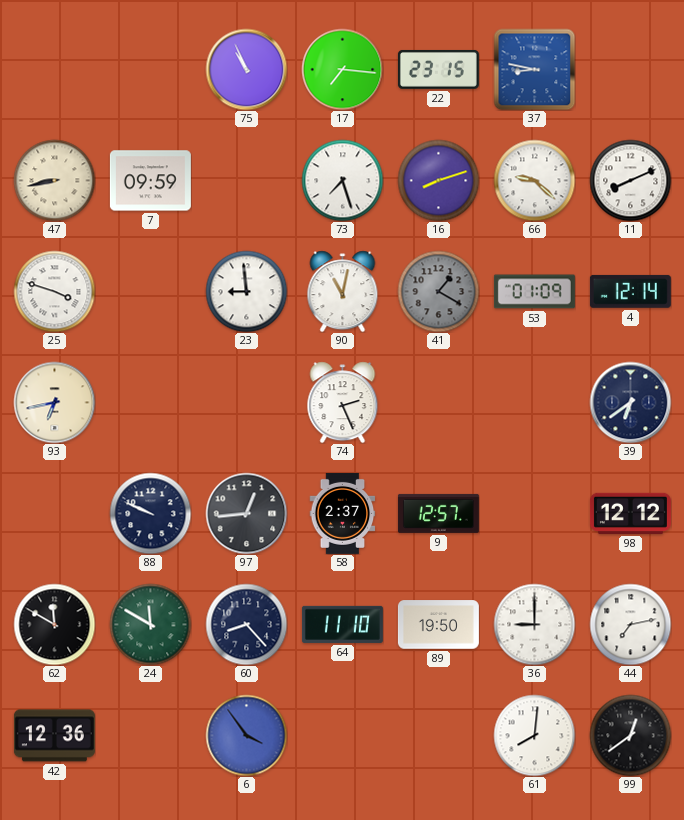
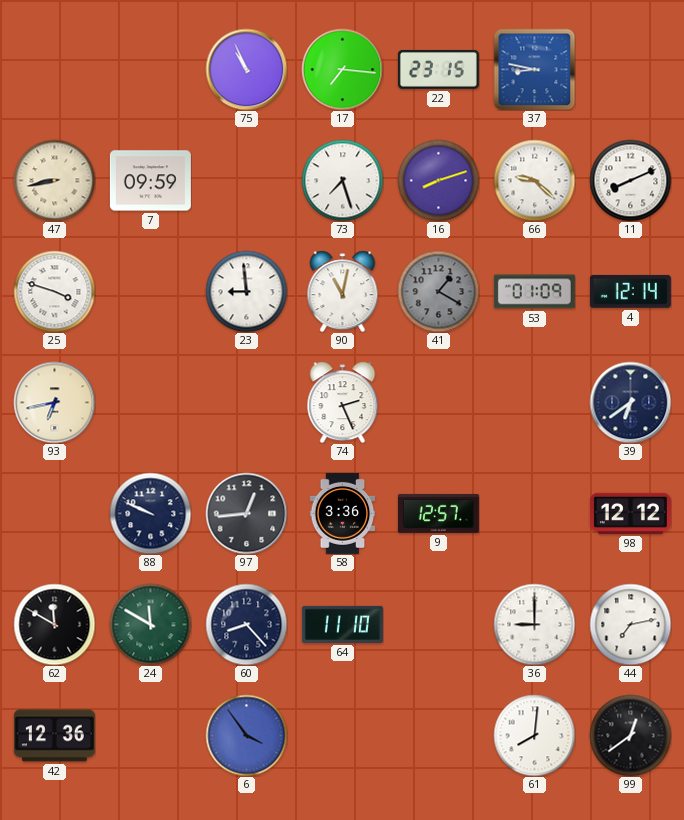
58: 2:37 -> 3:36
89: 19:50 -> none
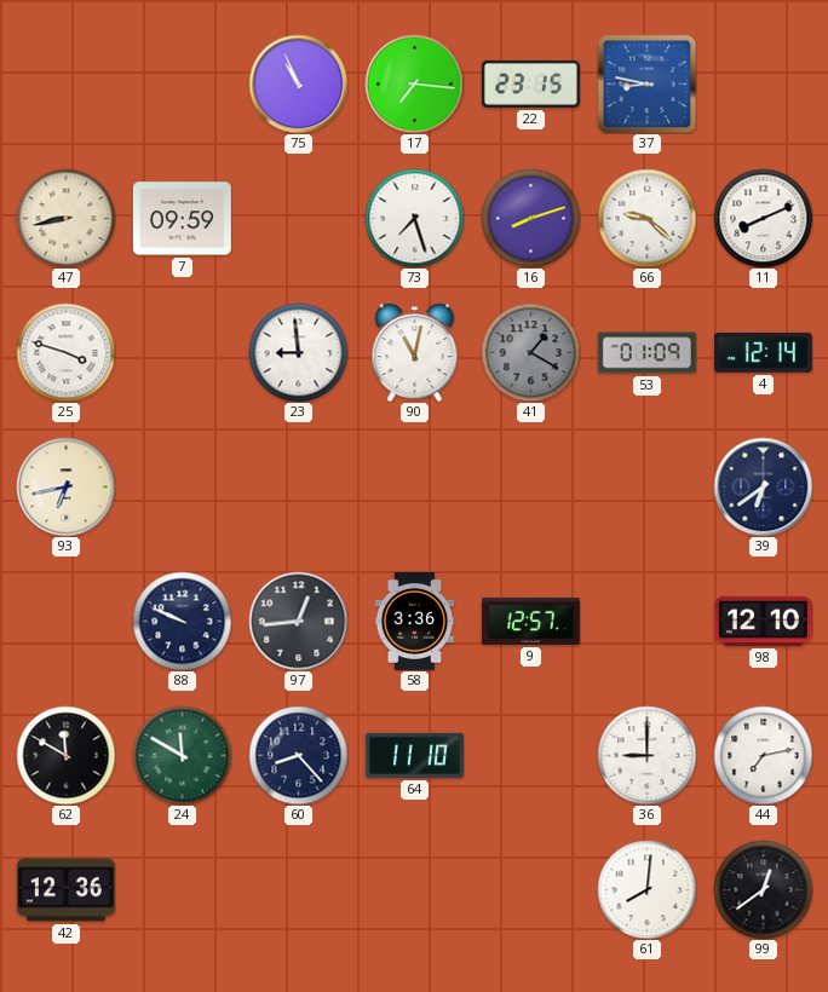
74: 2:26 -> none
98: 12:12 -> 12:10
6: 3:54 -> none
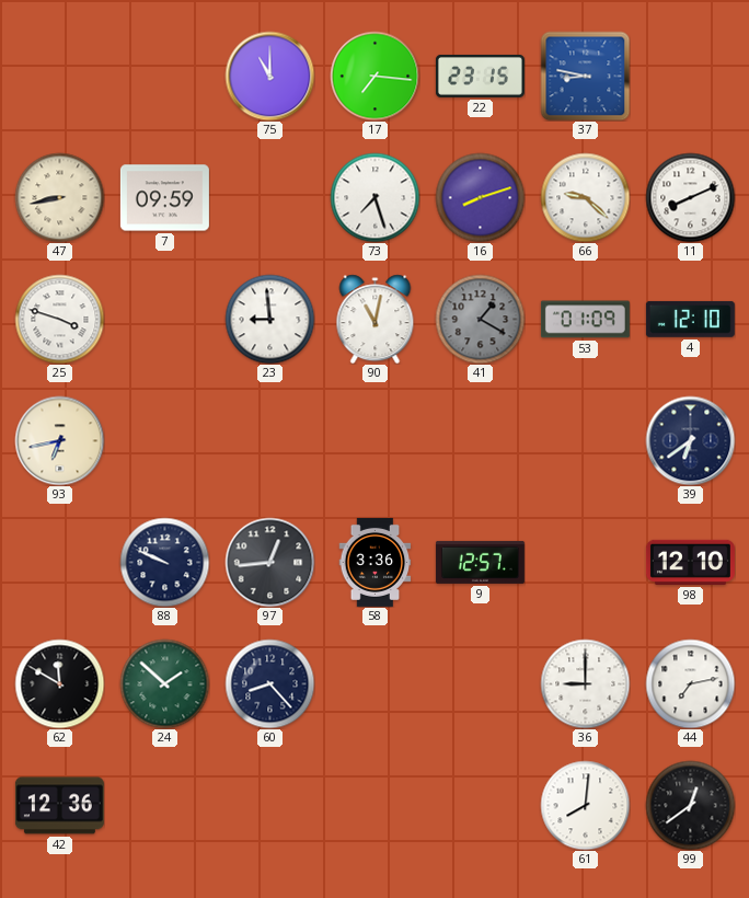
75: 10:56 -> 11:00
4: 12:14 -> 12:10
24: 11:50 -> 1:52
64: 11:10 -> none
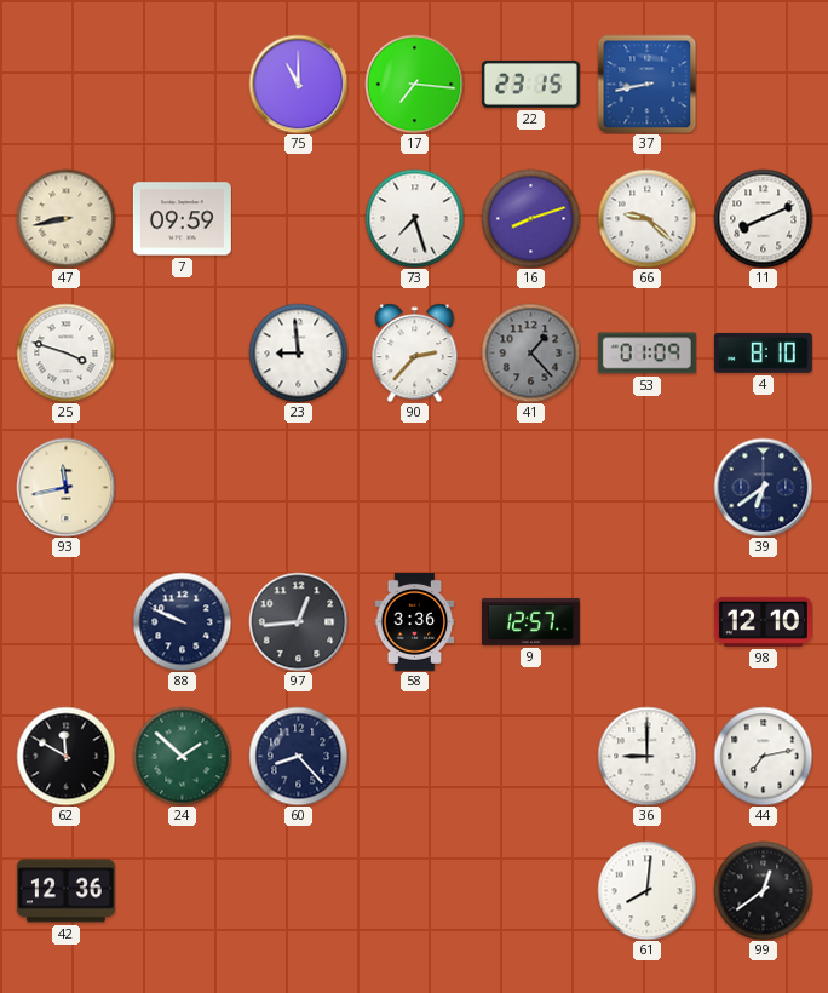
37: 8:47 -> 8:43
90: 11:02 -> 2:37
41: 1:20 -> 1:23
4: 12:10 -> 8:10
93: 6:43 -> 11:43
